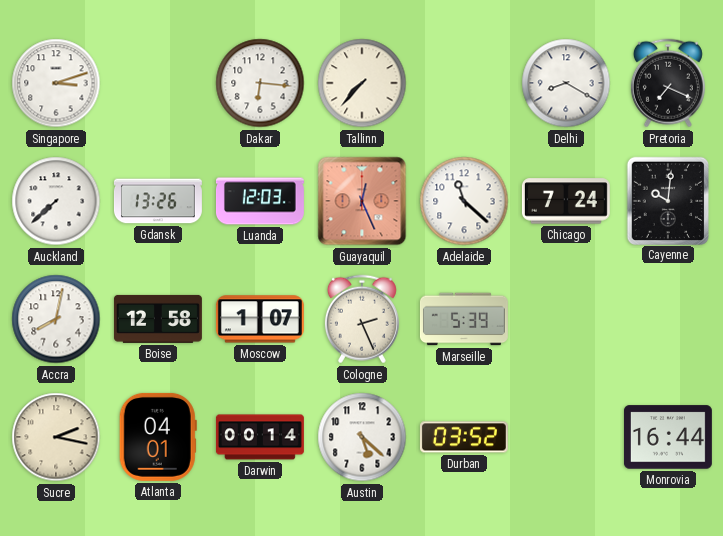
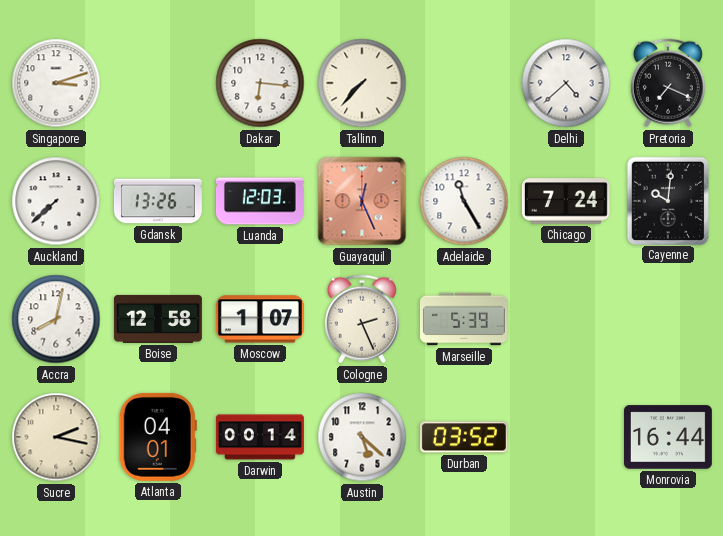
Delhi: 8:20 -> 4:38
Adelaide: 11:22 -> 11:25
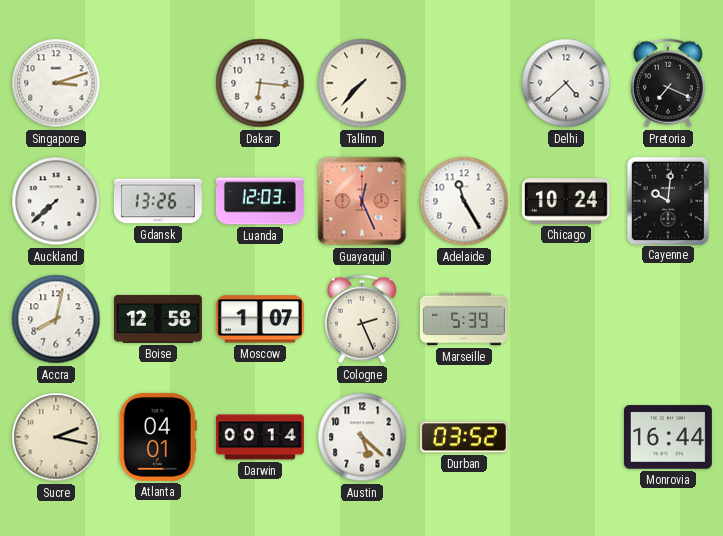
Chicago: 7:24 -> 10:24
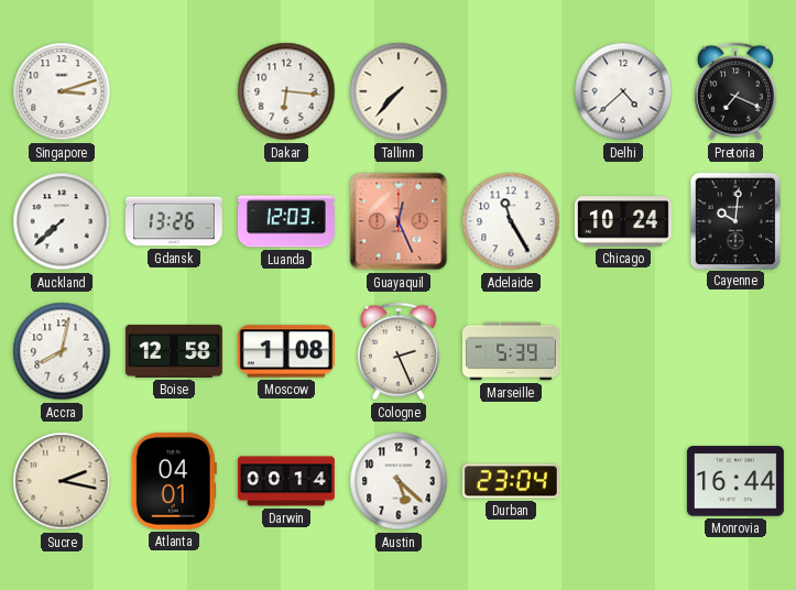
Moscow: 1:07 -> 1:08
Durban: 03:52 -> 23:04
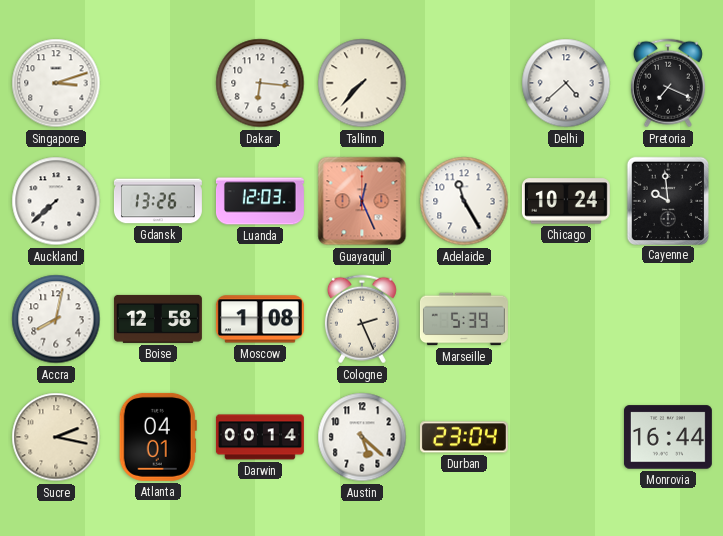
Cayenne: 10:01 -> 9:59
